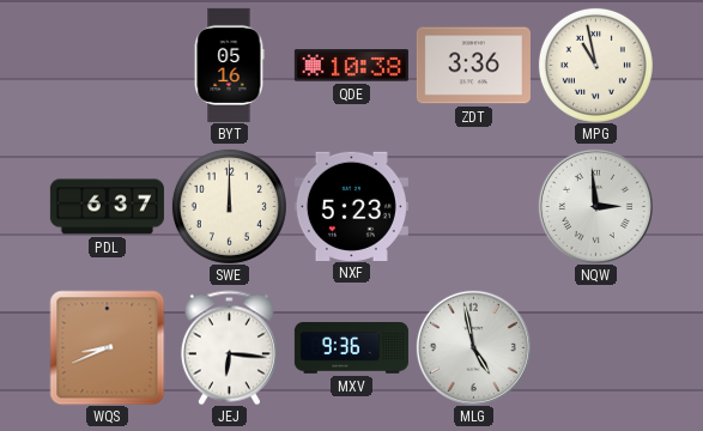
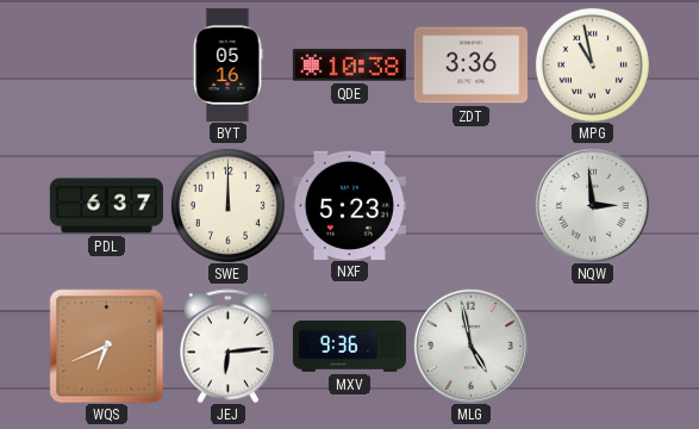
WQS: 8:41 -> 6:41
JEJ: 6:16 -> 6:14
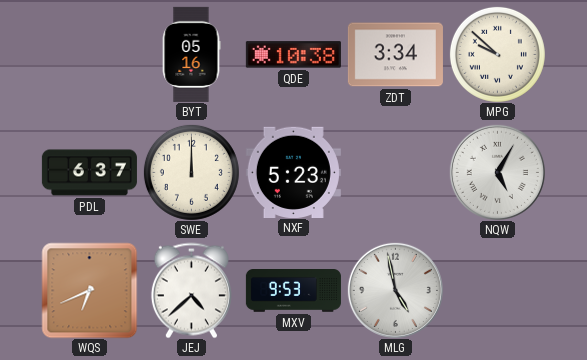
ZDT: 3:36 -> 3:34
MPG: 10:58 -> 9:52
NQW: 2:59 -> 5:05
JEJ: 6:14 -> 4:38
MXV: 9:36 -> 9:53
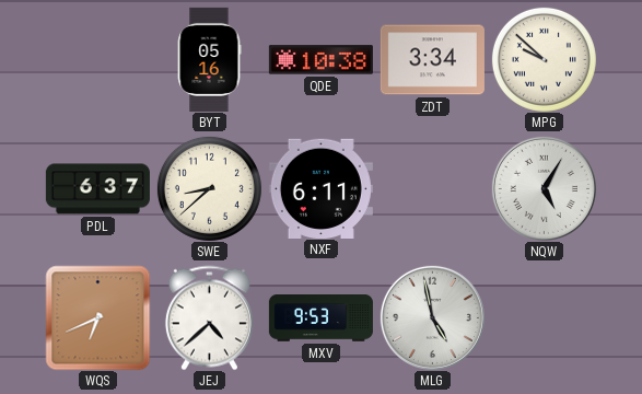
SWE: 12:00 -> 8:38
NXF: 5:23 -> 6:11
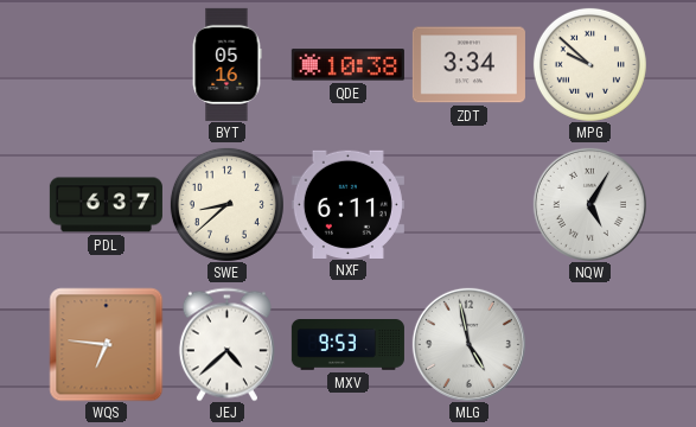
WQS: 6:41 -> 6:46
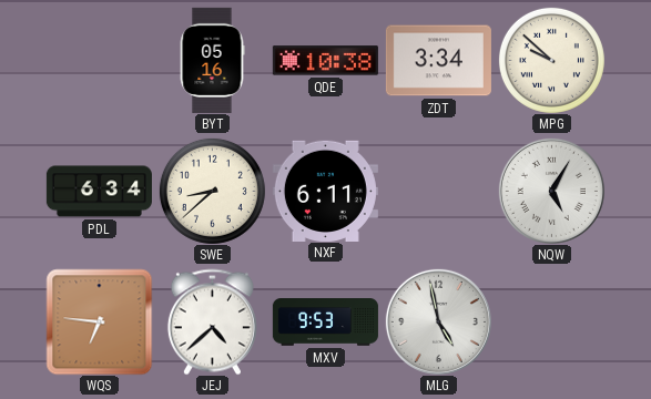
PDL: 6:37 -> 6:34
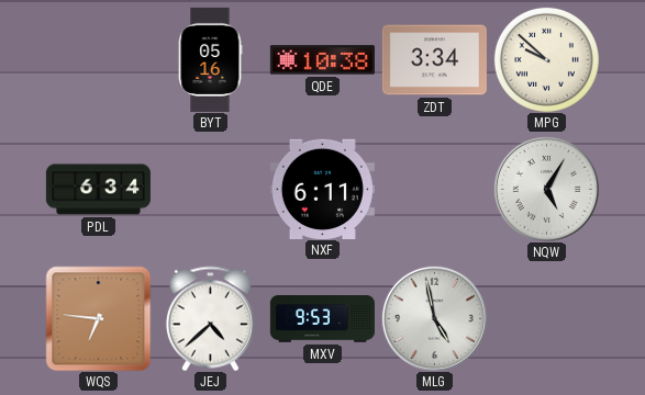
SWE: 8:38 -> none
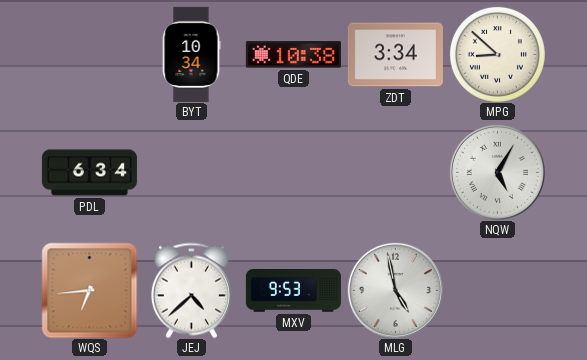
BYT: 05:16 -> 10:34
MPG: 9:52 -> 8:52
NXF: 6:11 -> none
WQS: 6:46 -> 6:44
